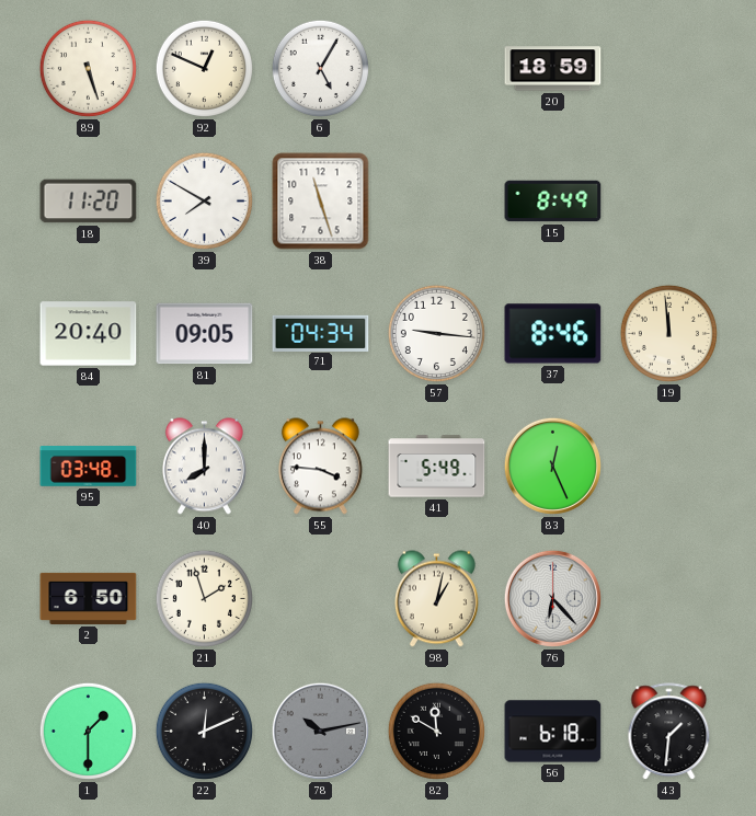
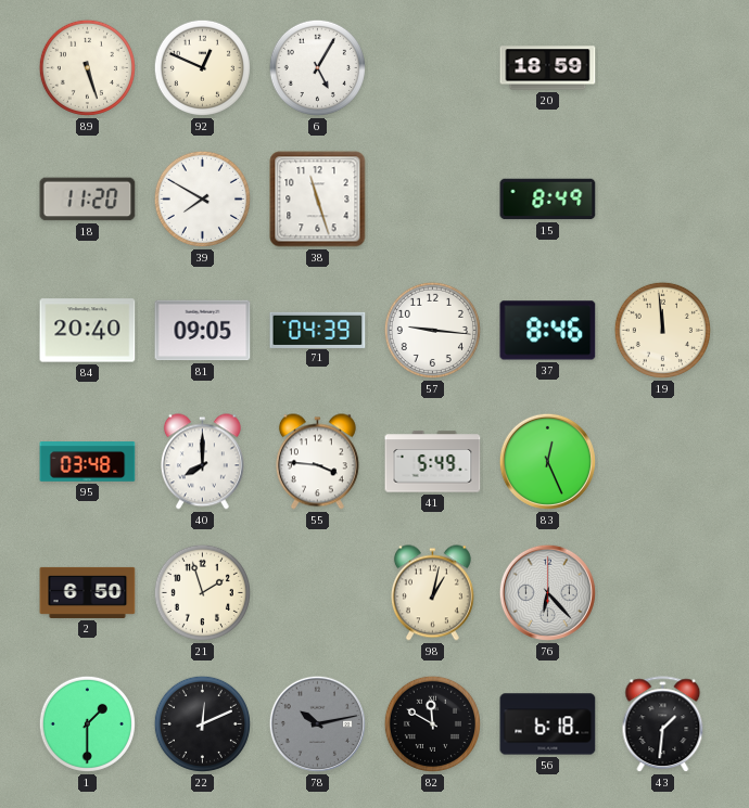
71: 04:34 -> 04:39
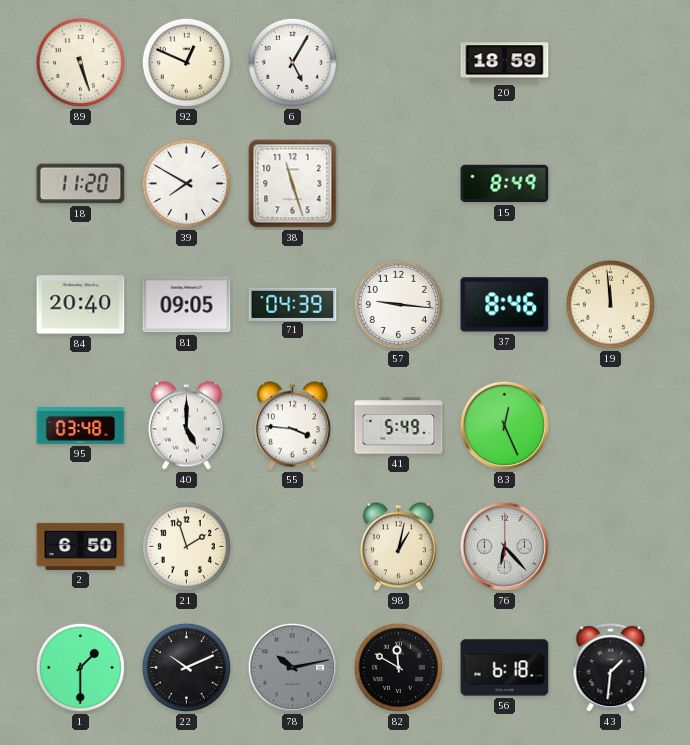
40: 8:00 -> 5:00
22: 12:11 -> 10:11
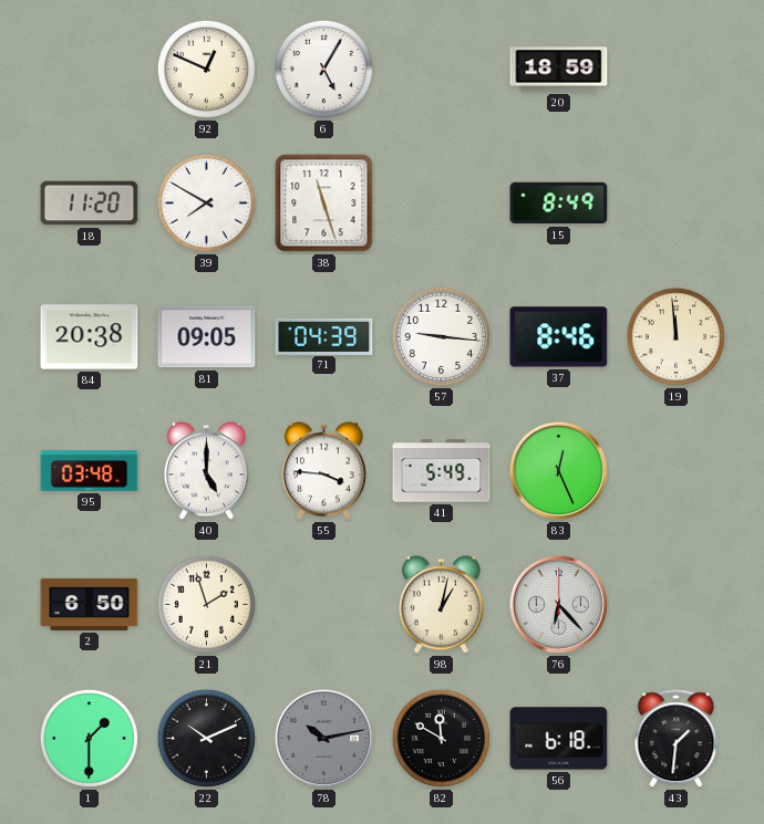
89: 5:27 -> none
84: 20:40 -> 20:38
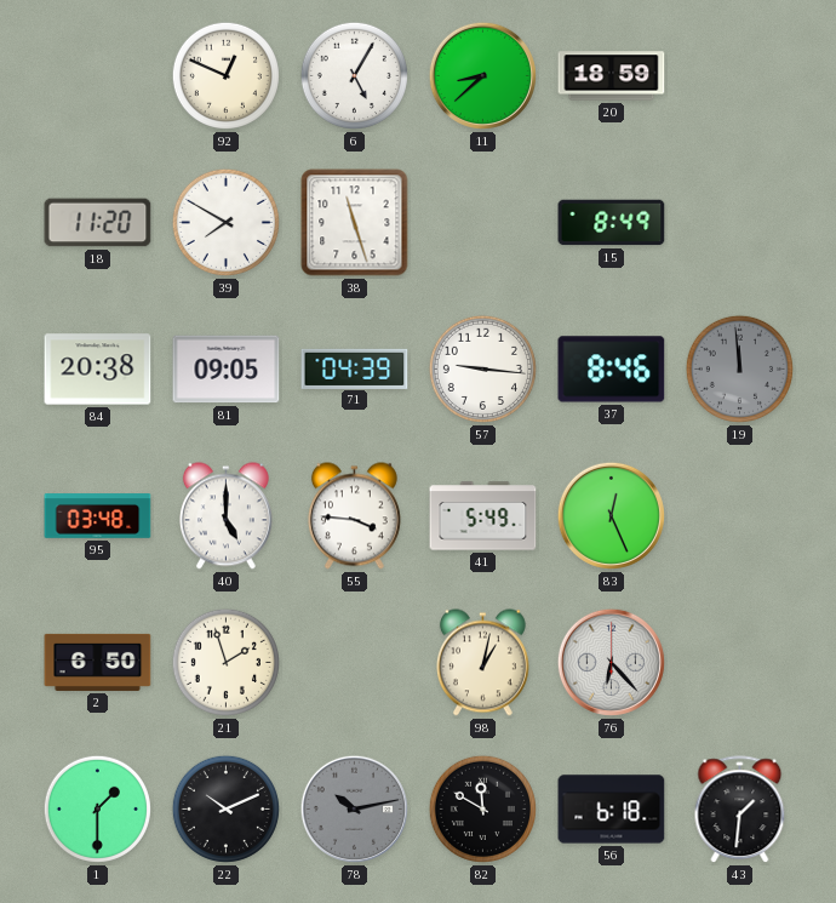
11: none -> 8:38
19 dial: cream -> grey
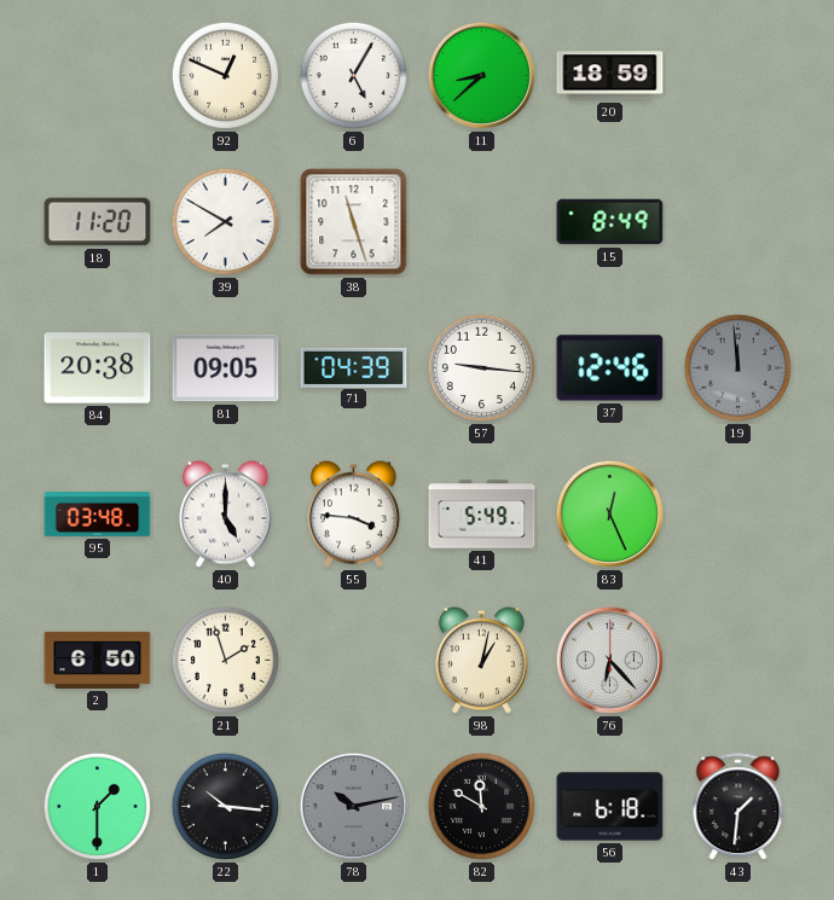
37: 8:46 -> 12:46
22: 10:11 -> 10:16
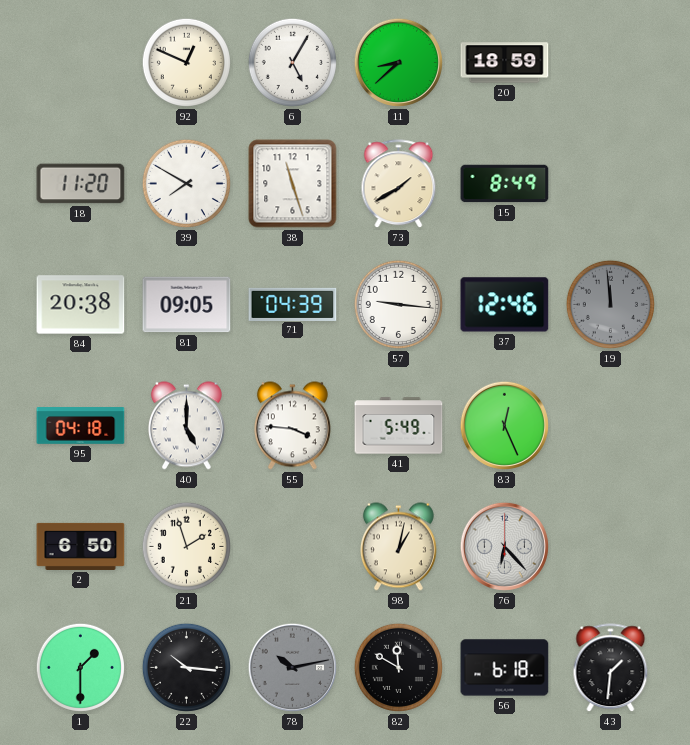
73: none -> 1:40
95: 03:48 -> 04:18
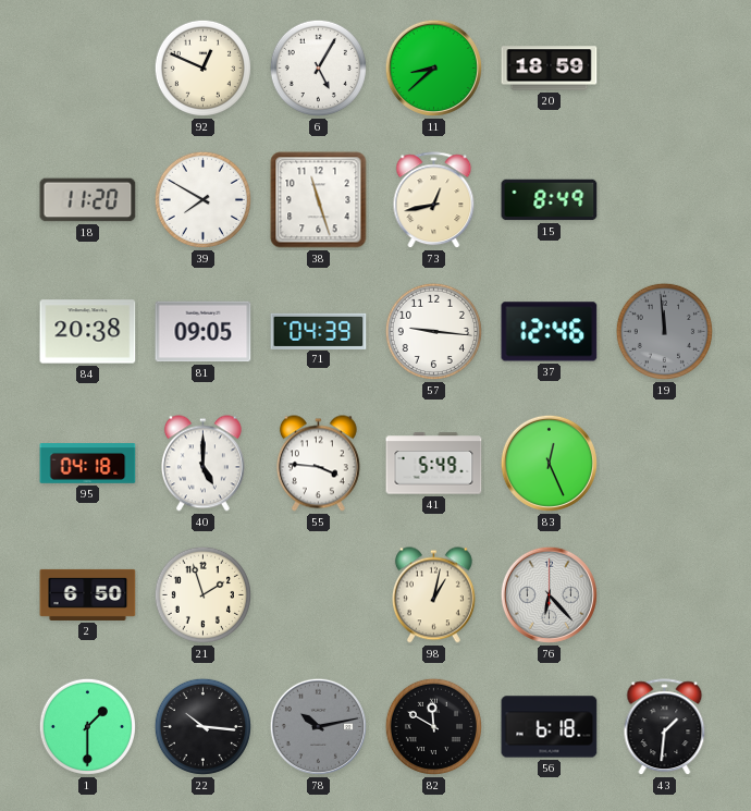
73: 1:40 -> 12:43
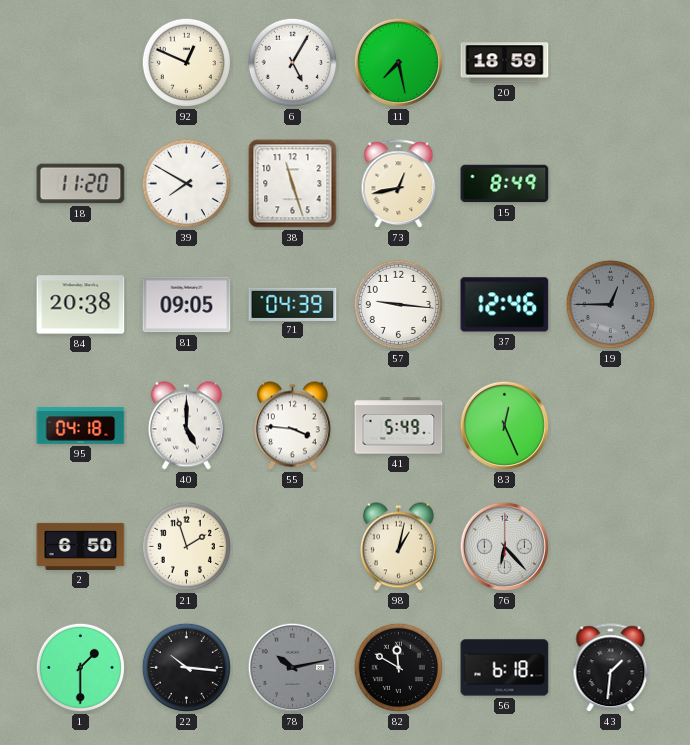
11: 8:38 -> 7:28
19: 11:59 -> 12:45
